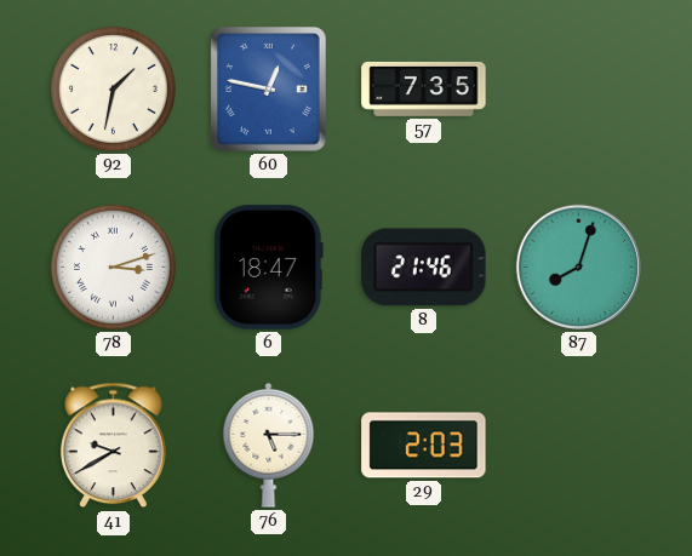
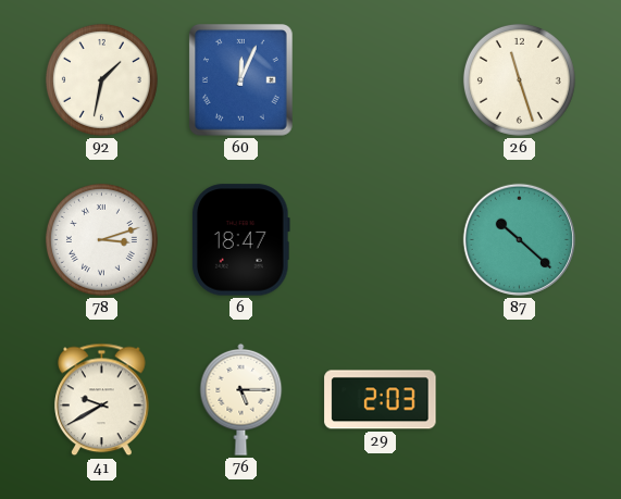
60: 12:47 -> 12:04
57: 7:35 -> none
26: none -> 11:27
8: 21:46 -> none
87: 8:03 -> 10:22
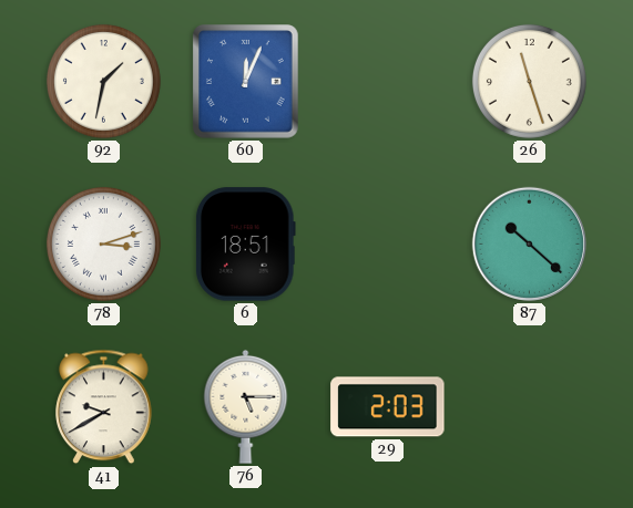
6: 18:47 -> 18:51
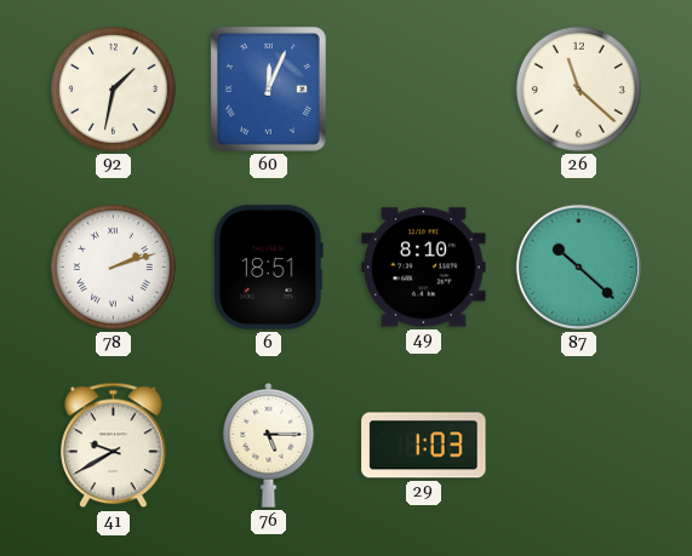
26: 11:27 -> 11:22
78: 3:12 -> 2:12
49: none -> 8:10
29: 2:03 -> 1:03
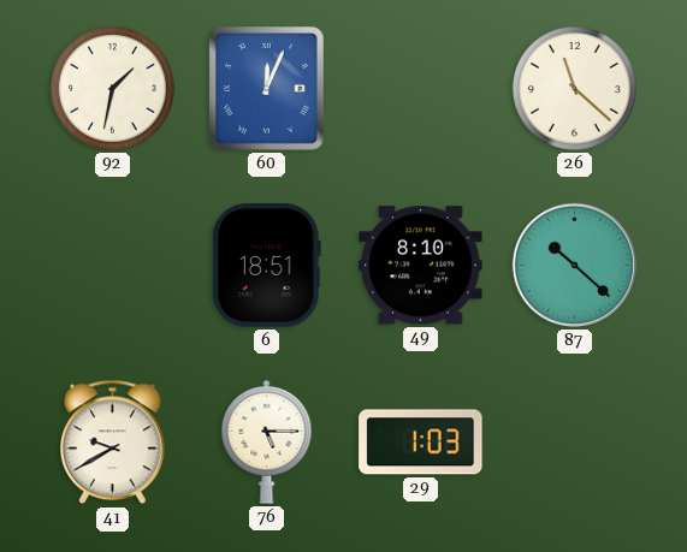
78: 2:12 -> none
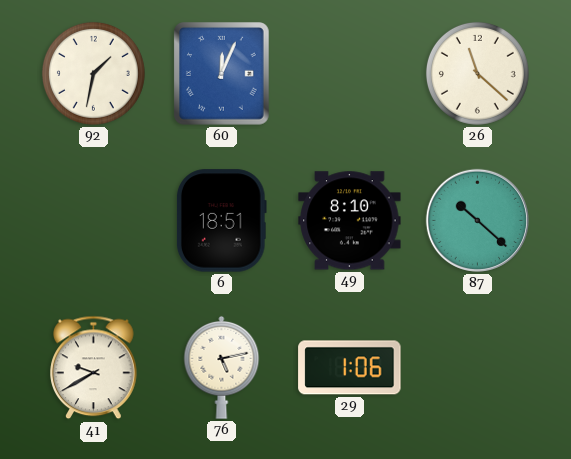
76: 5:15 -> 5:13
29: 1:03 -> 1:06
